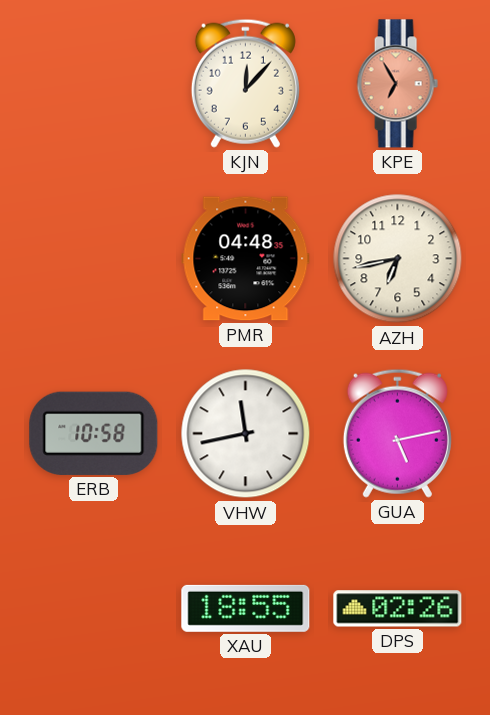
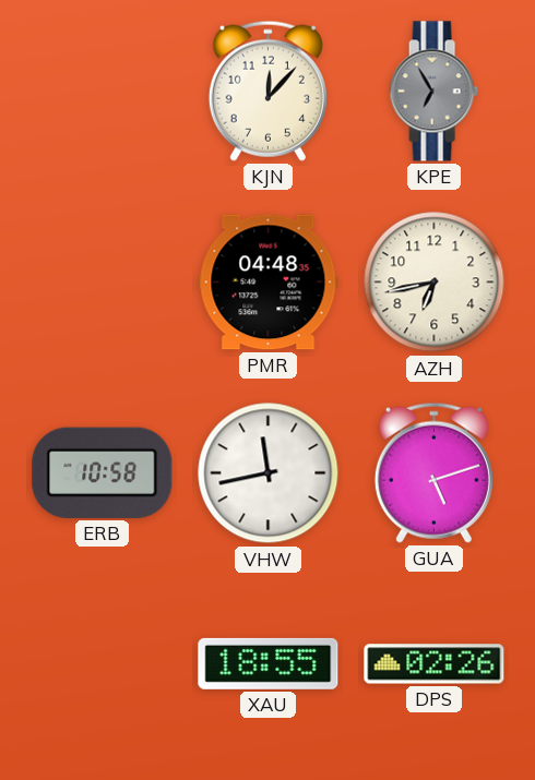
KPE dial: salmon -> grey
GUA: 5:13 -> 5:12
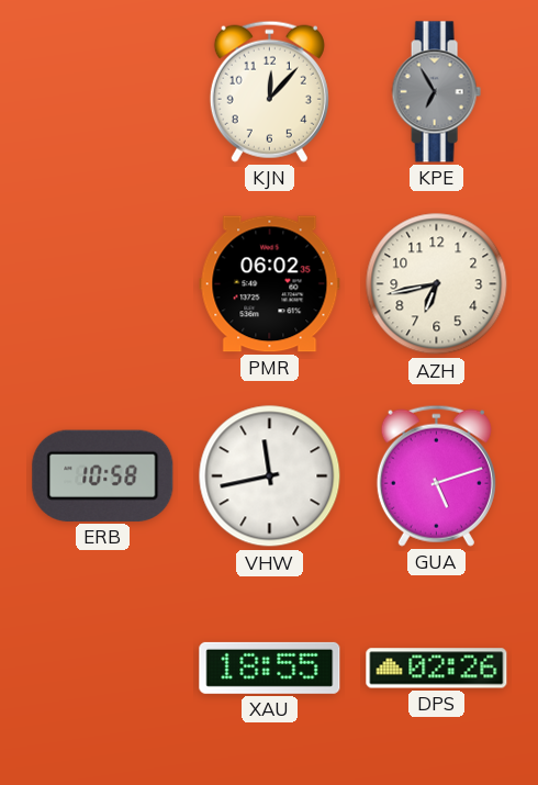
PMR: 04:48 -> 06:02
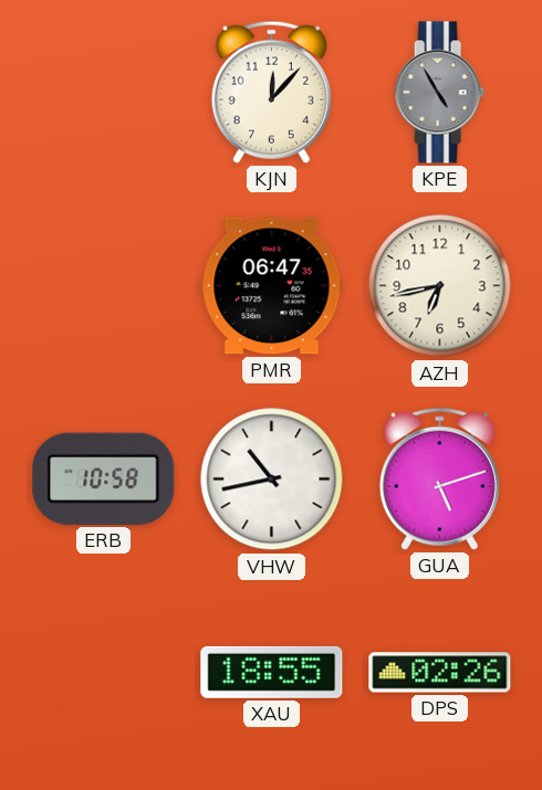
KPE: 6:55 -> 4:55
PMR: 06:02 -> 06:47
VHW: 11:43 -> 10:43
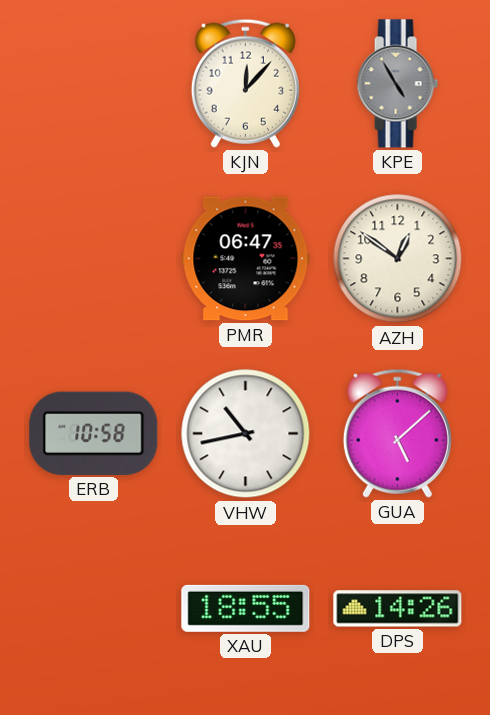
AZH: 6:43 -> 12:51
GUA: 5:12 -> 5:08
DPS: 02:26 -> 14:26
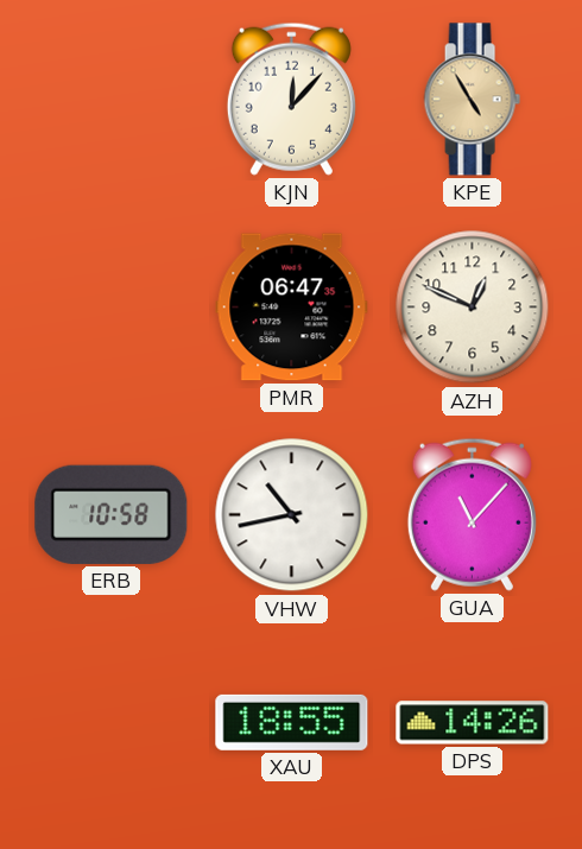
KPE dial: grey -> champagne
AZH: 12:51 -> 12:49
GUA: 5:08 -> 11:07
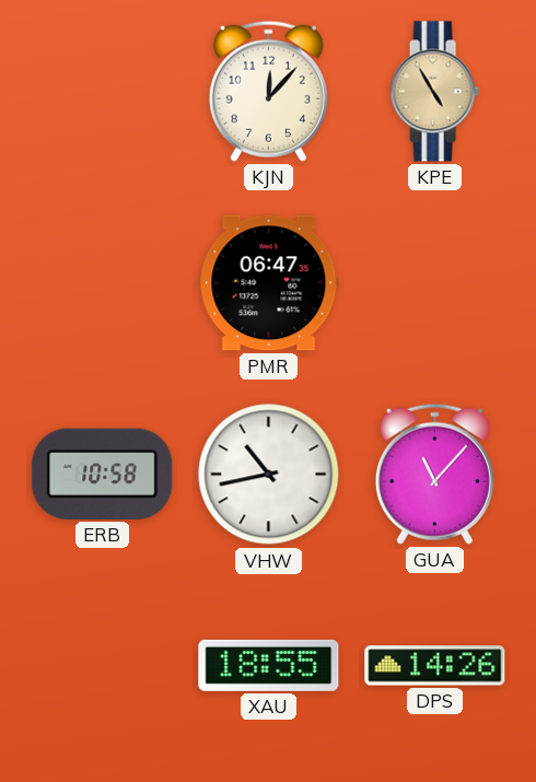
AZH: 12:49 -> none
